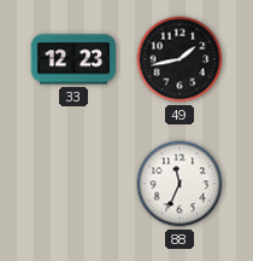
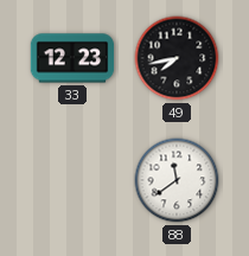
49: 1:43 -> 7:43
88: 11:34 -> 11:39
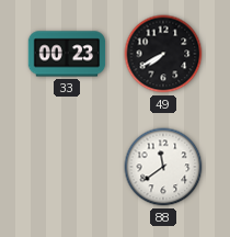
33: 12:23 -> 00:23
49: 7:43 -> 7:40
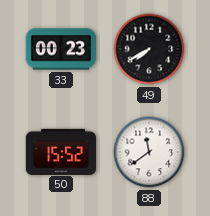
50: none -> 15:52
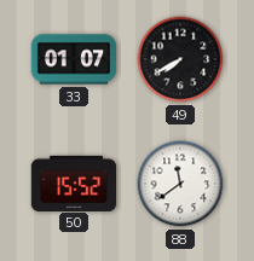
33: 00:23 -> 01:07
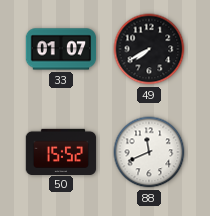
88: 11:39 -> 11:41
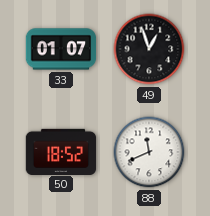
49: 7:40 -> 12:57
50: 15:52 -> 18:52
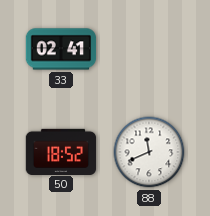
33: 01:07 -> 02:41
49: 12:57 -> none
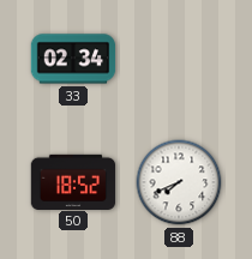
33: 02:41 -> 02:34
88: 11:41 -> 7:41
